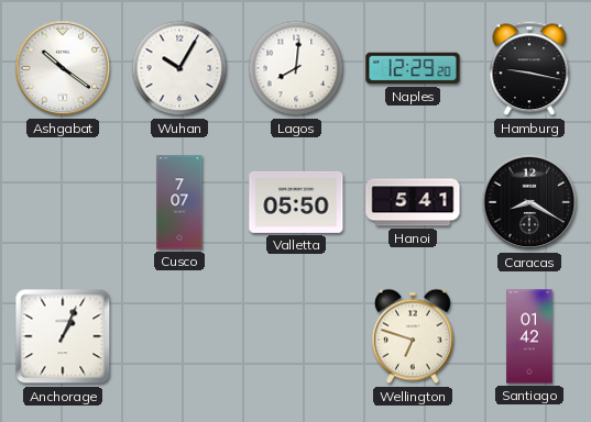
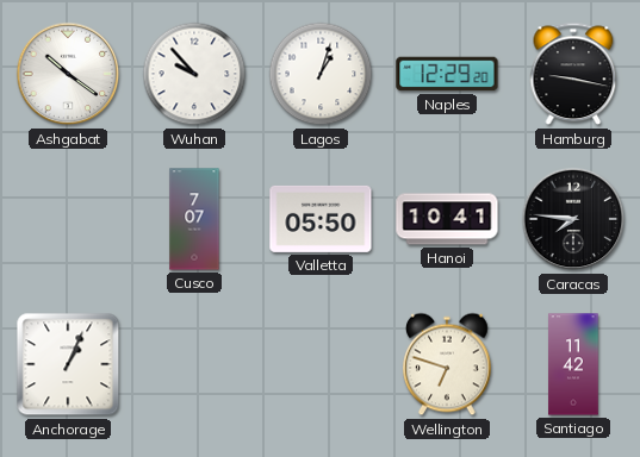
Wuhan: 10:05 -> 9:53
Lagos: 8:01 -> 1:03
Hanoi: 5:41 -> 10:41
Caracas: 8:20 -> 7:46
Santiago: 01:42 -> 11:42
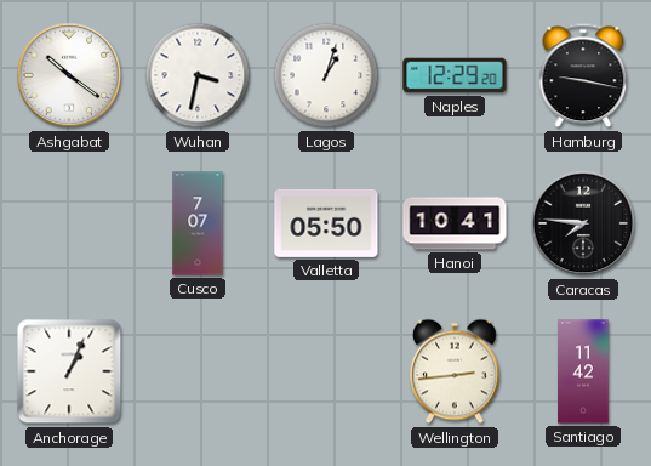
Wuhan: 9:53 -> 3:32
Wellington: 6:48 -> 2:44
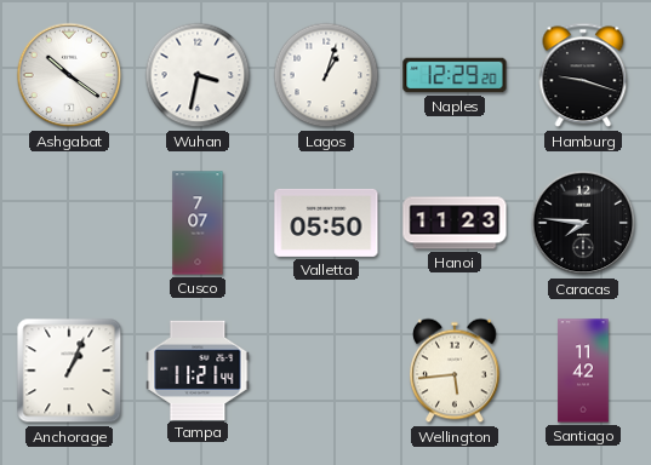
Hamburg: 9:17 -> 9:18
Hanoi: 10:41 -> 11:23
Tampa: none -> 11:21
Wellington: 2:44 -> 5:44
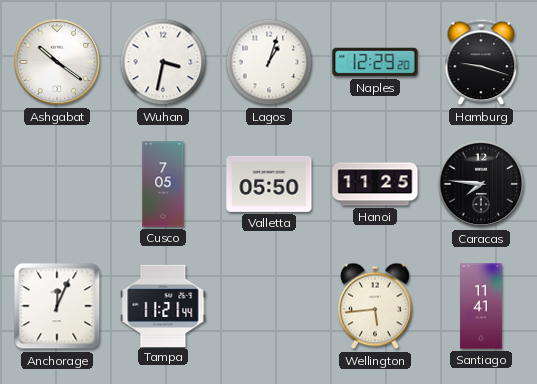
Cusco: 7:07 -> 7:05
Hanoi: 11:23 -> 11:25
Anchorage: 1:04 -> 12:04
Santiago: 11:42 -> 11:41
